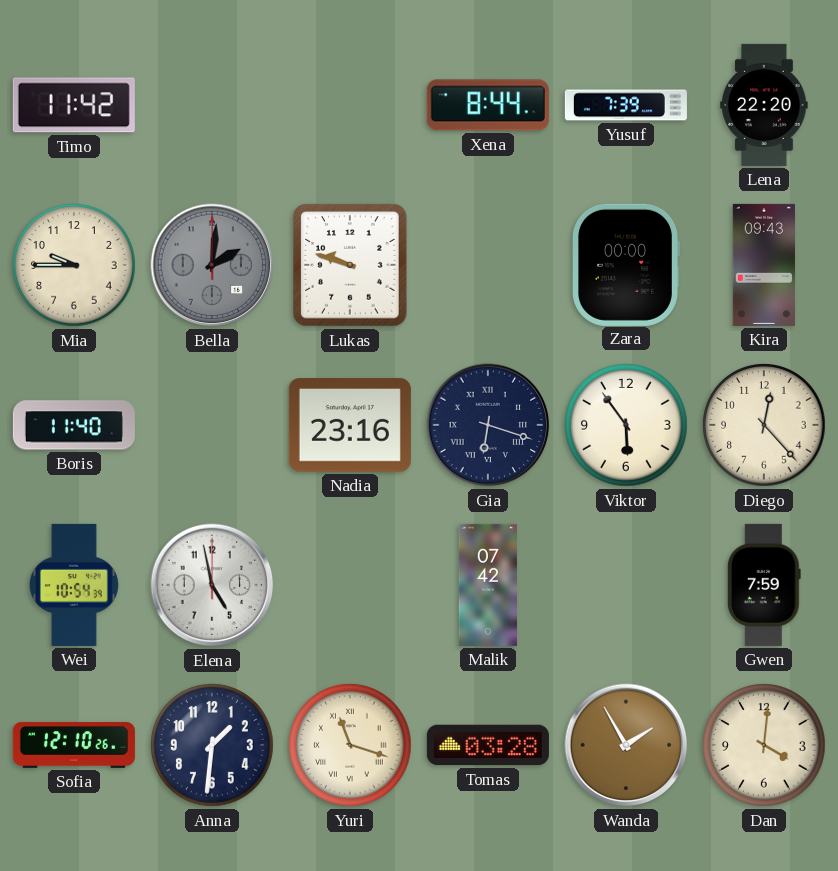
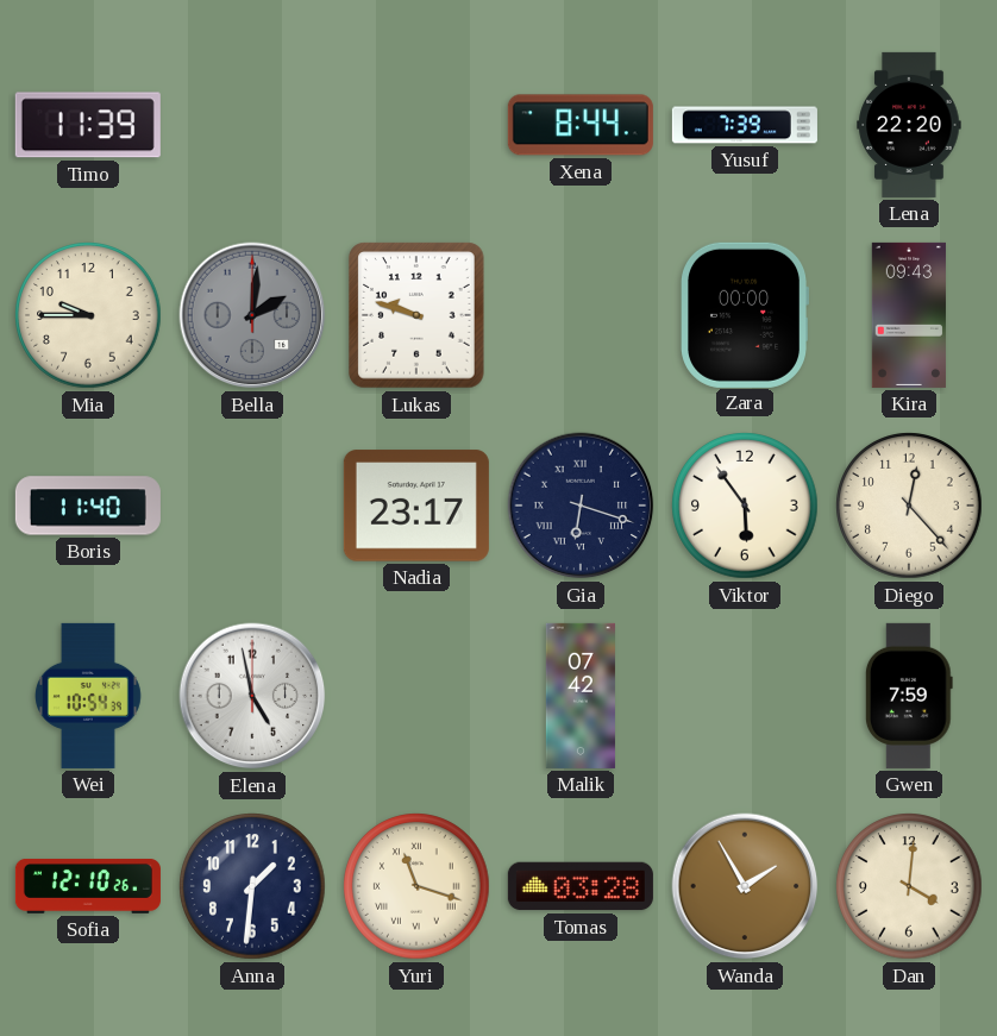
Timo: 11:42 -> 11:39
Nadia: 23:16 -> 23:17
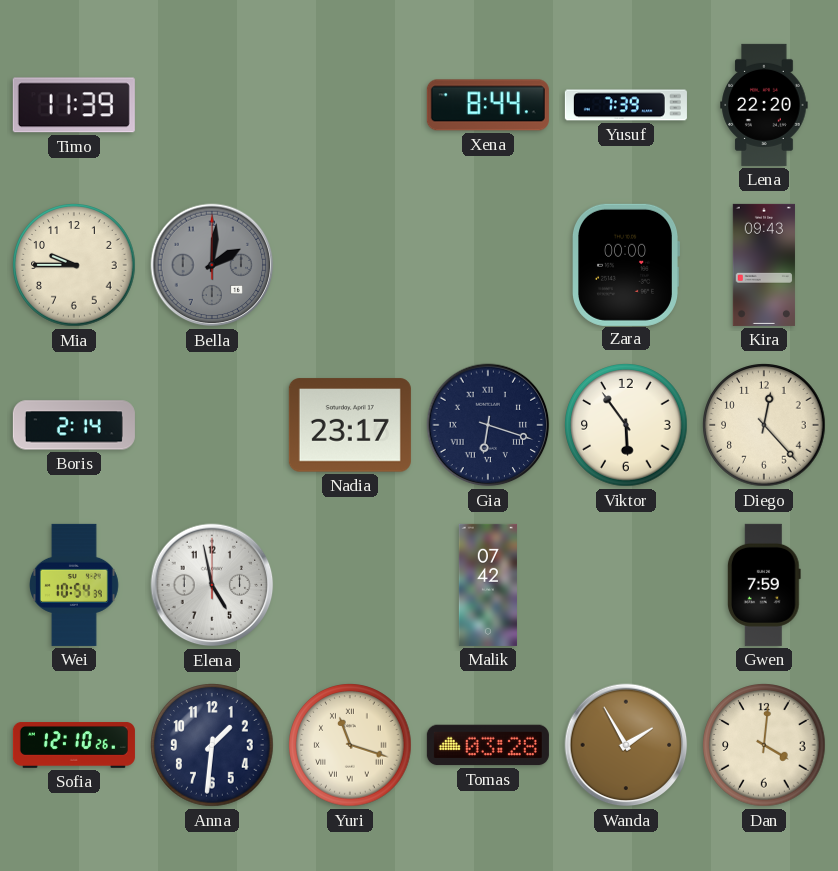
Lukas: 9:48 -> none
Boris: 11:40 -> 2:14
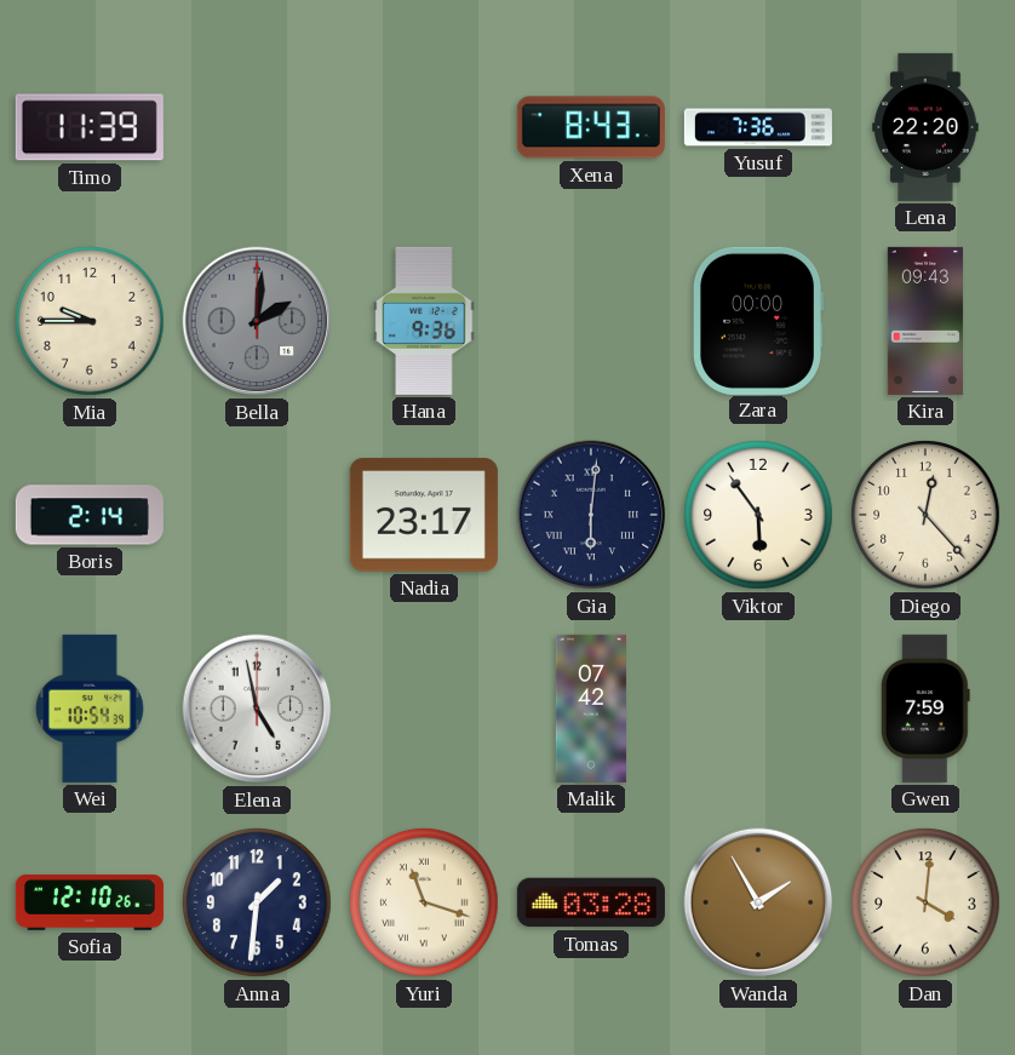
Xena: 8:44 -> 8:43
Yusuf: 7:39 -> 7:36
Hana: none -> 9:36
Gia: 6:18 -> 6:01
